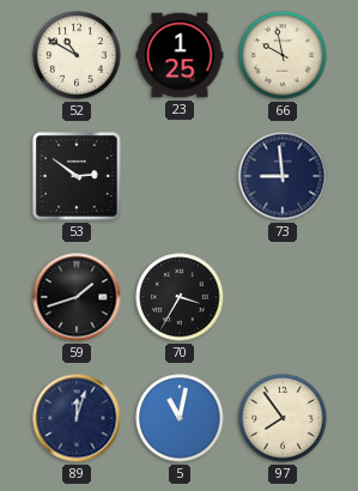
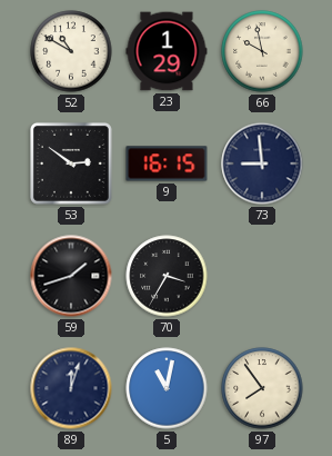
23: 1:25 -> 1:29
9: none -> 16:15
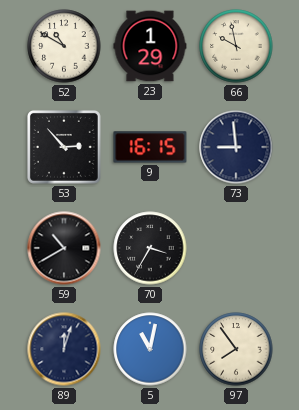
53: 2:51 -> 2:53
59: 1:42 -> 10:40
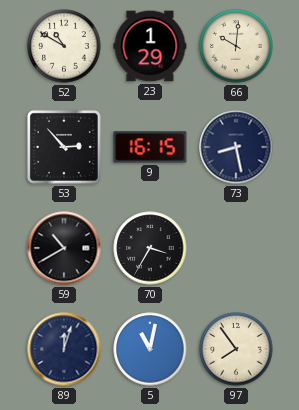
66: 9:58 -> 10:01
73: 8:59 -> 8:28
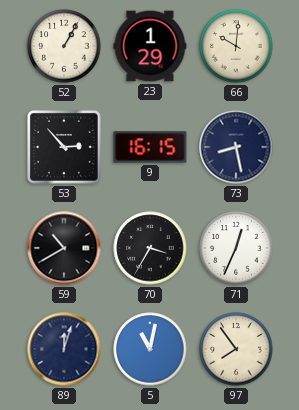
52: 10:50 -> 1:05
71: none -> 12:34
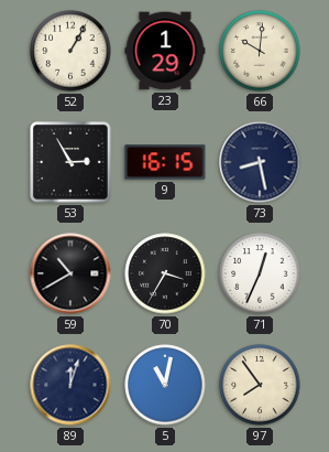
53: 2:53 -> 2:55
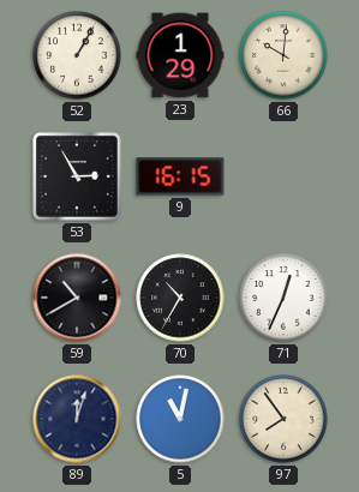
73: 8:28 -> none
70: 3:35 -> 10:35
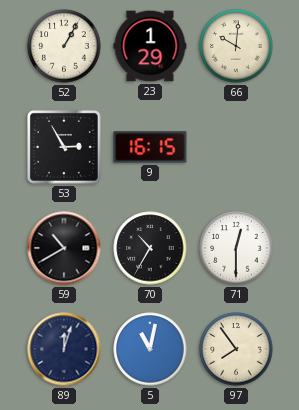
71: 12:34 -> 12:30
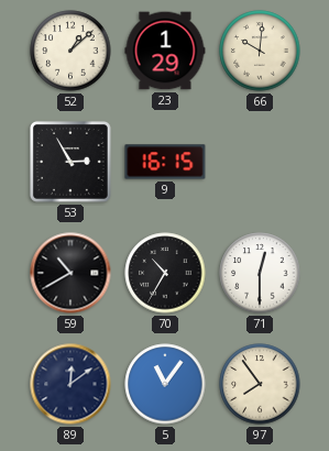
52: 1:05 -> 1:08
89: 12:03 -> 12:09
5: 11:02 -> 11:06
